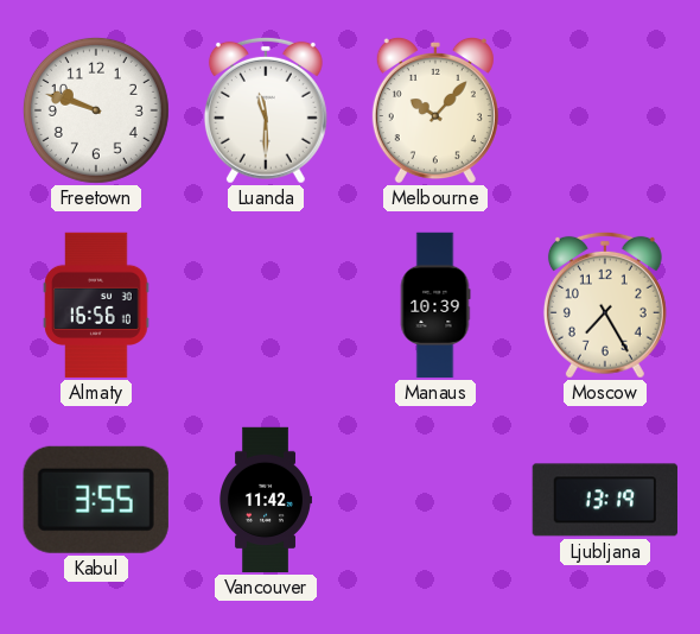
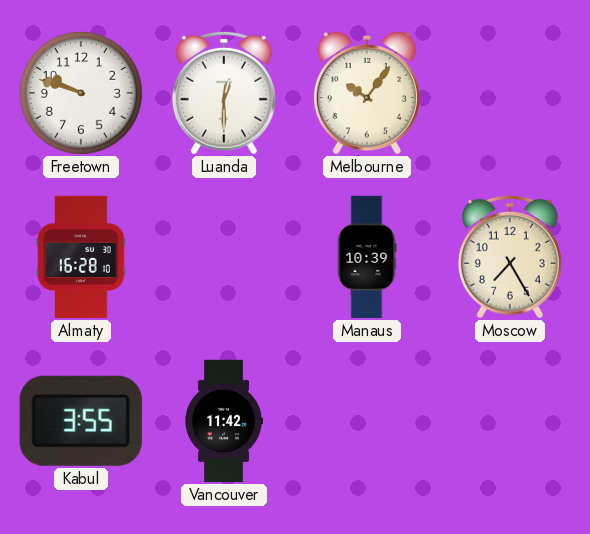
Luanda: 11:30 -> 12:30
Melbourne: 10:07 -> 10:06
Almaty: 16:56 -> 16:28
Ljubljana: 13:19 -> none
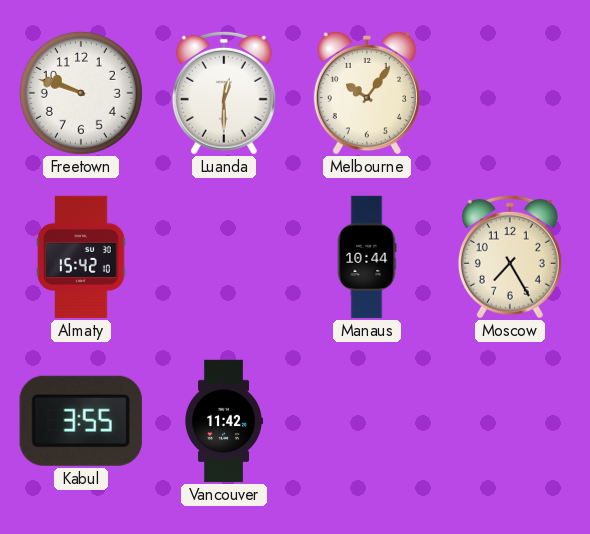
Almaty: 16:28 -> 15:42
Manaus: 10:39 -> 10:44
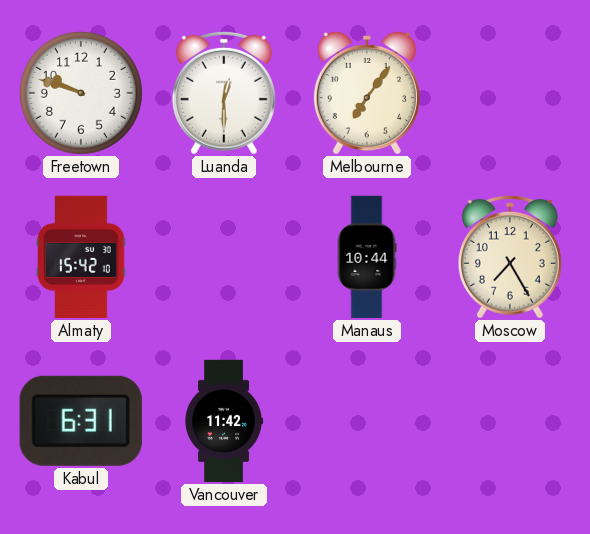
Melbourne: 10:06 -> 7:06
Kabul: 3:55 -> 6:31
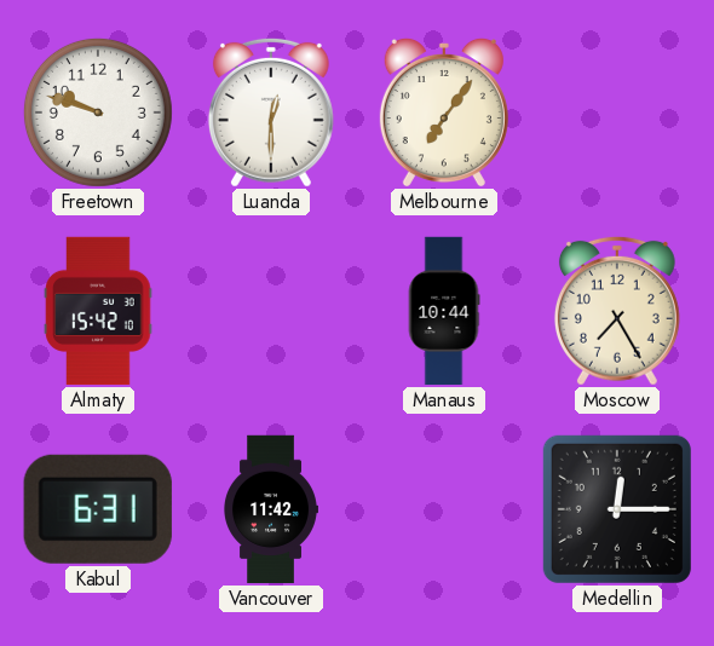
Medellin: none -> 12:15
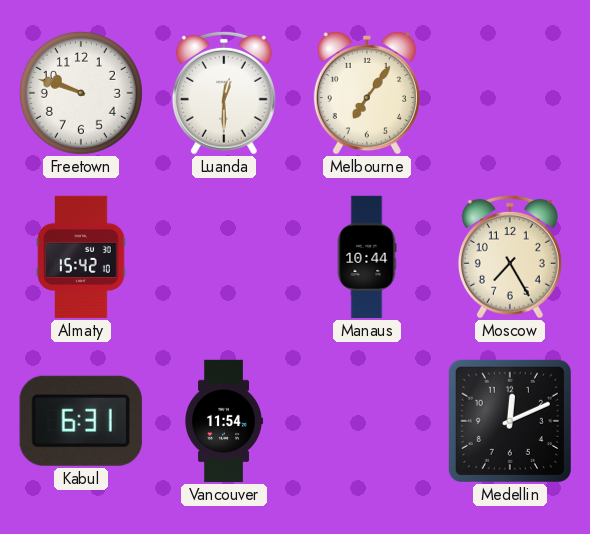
Vancouver: 11:42 -> 11:54
Medellin: 12:15 -> 12:11
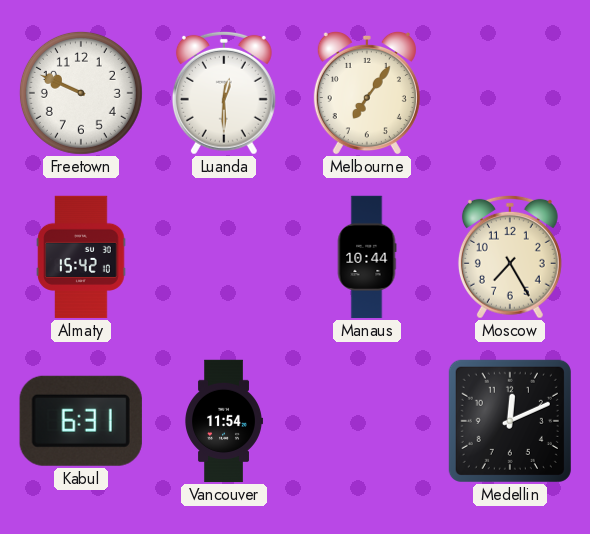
Freetown: 9:48 -> 9:49
